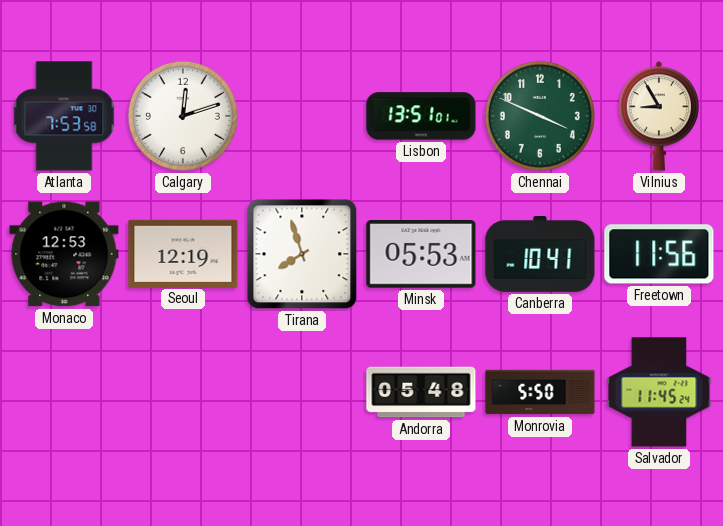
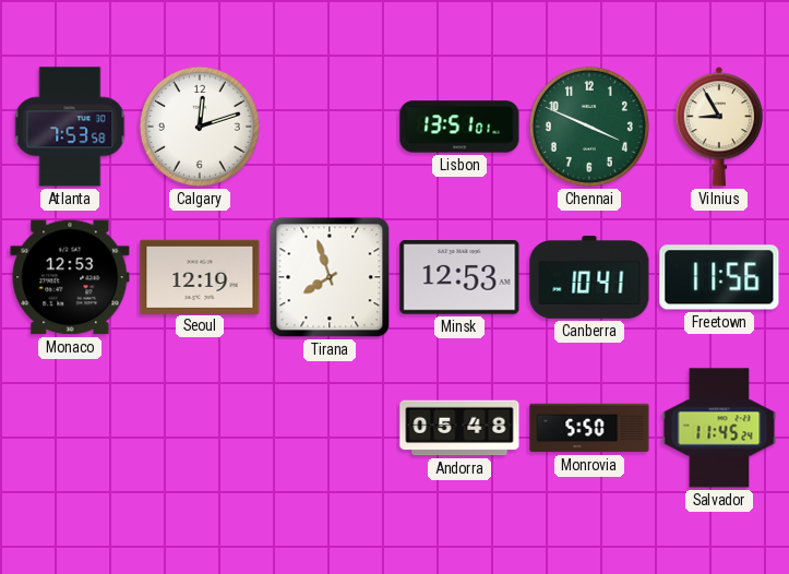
Minsk: 05:53 -> 12:53
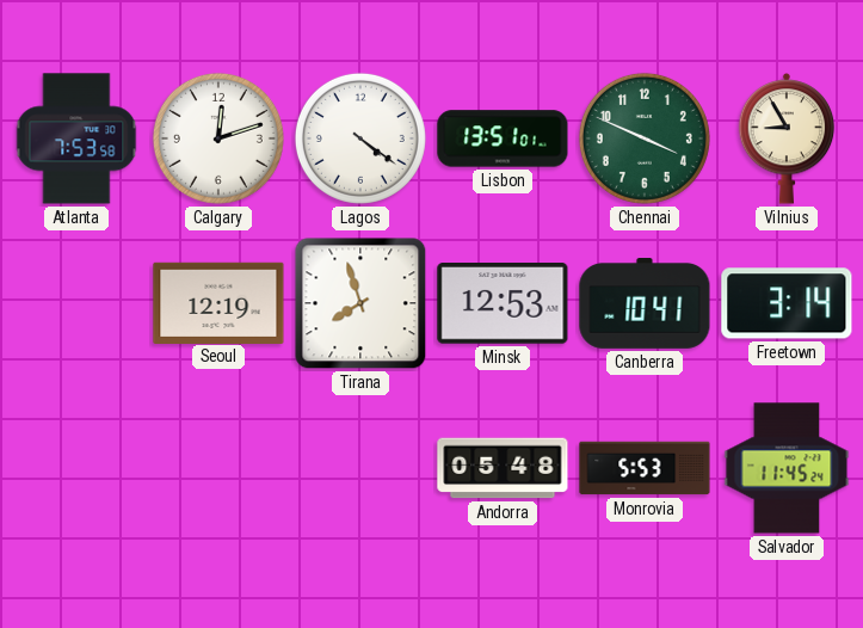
Lagos: none -> 4:21
Monaco: 12:53 -> none
Freetown: 11:56 -> 3:14
Monrovia: 5:50 -> 5:53
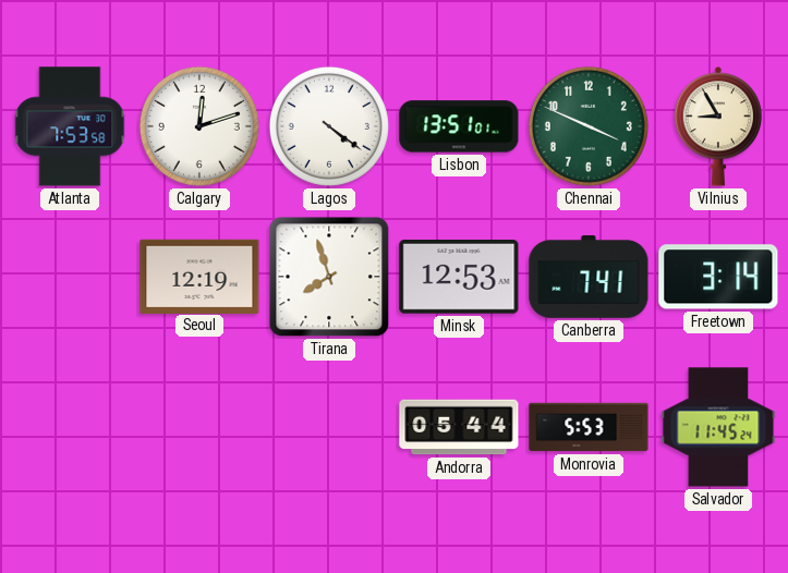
Canberra: 10:41 -> 7:41
Andorra: 05:48 -> 05:44
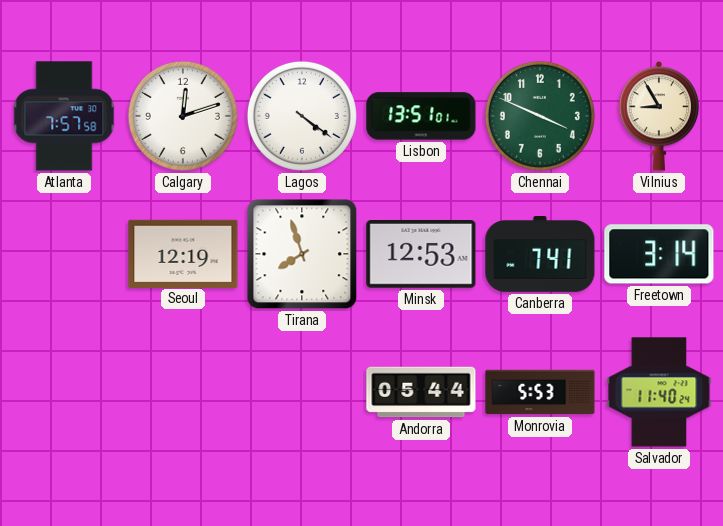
Atlanta: 7:53 -> 7:57
Salvador: 11:45 -> 11:40
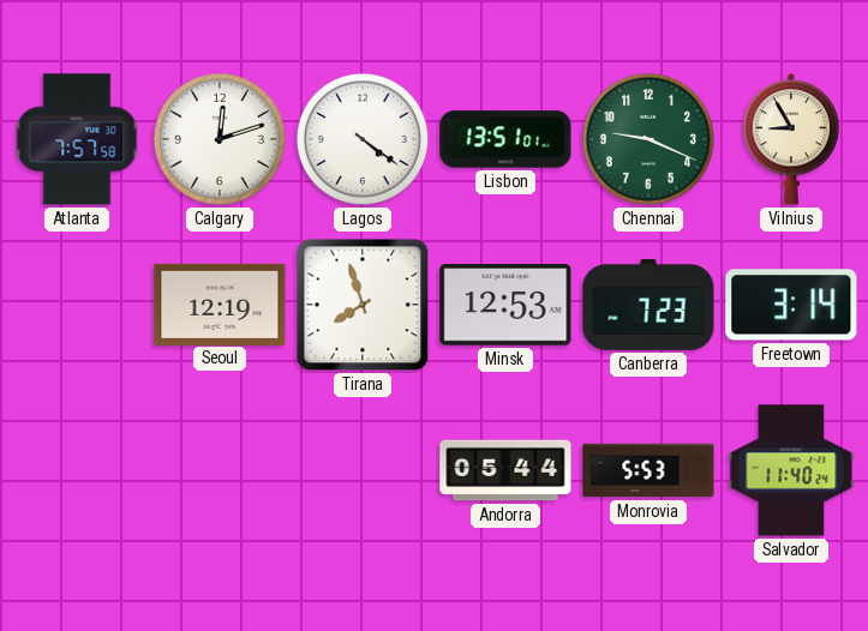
Chennai: 3:49 -> 9:19
Canberra: 7:41 -> 7:23
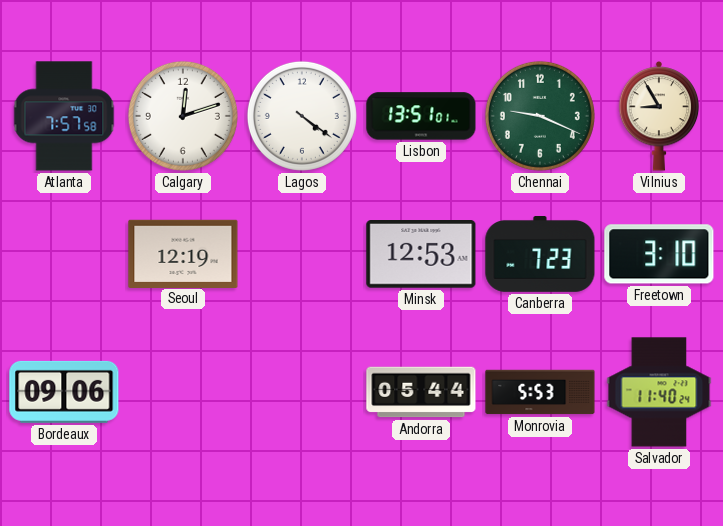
Tirana: 7:57 -> none
Freetown: 3:14 -> 3:10
Bordeaux: none -> 09:06
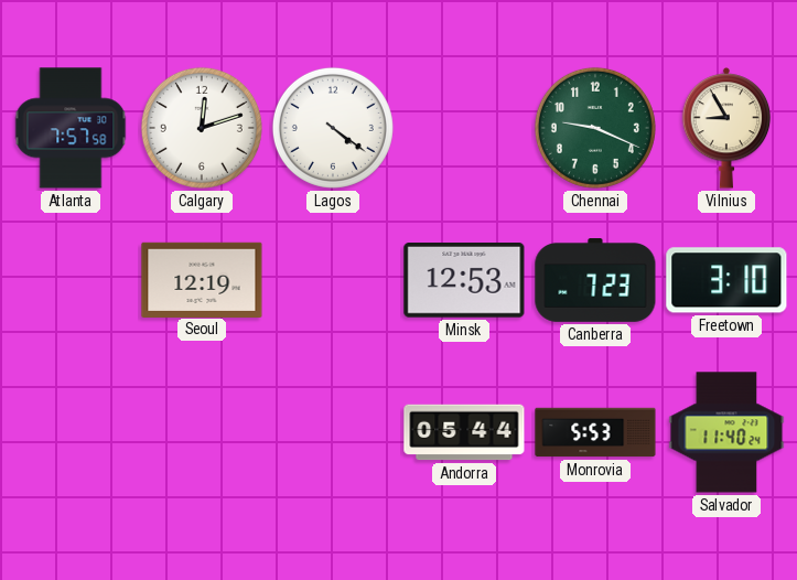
Lisbon: 13:51 -> none
Bordeaux: 09:06 -> none
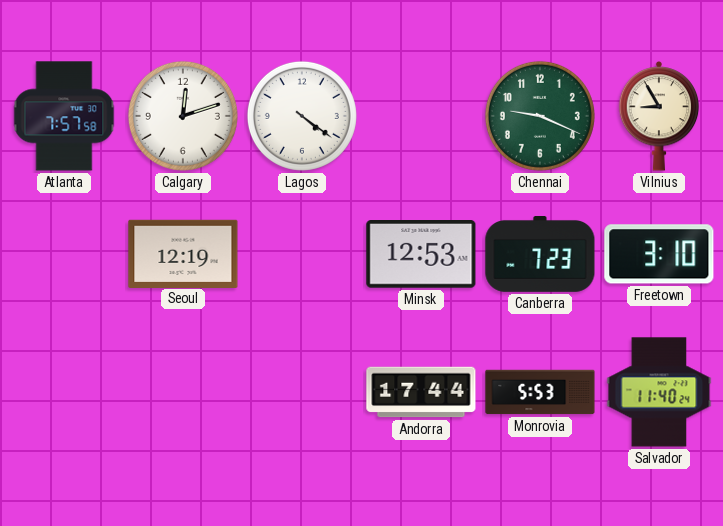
Andorra: 05:44 -> 17:44
